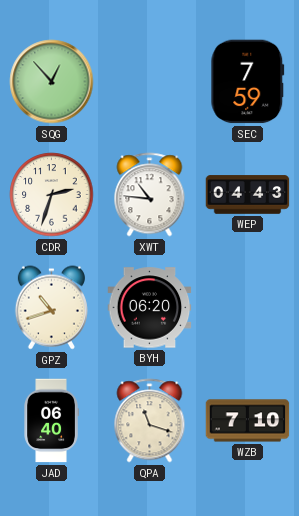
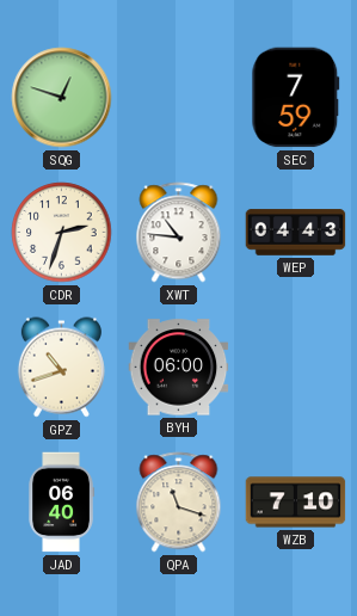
SQG: 12:53 -> 12:48
BYH: 06:20 -> 06:00
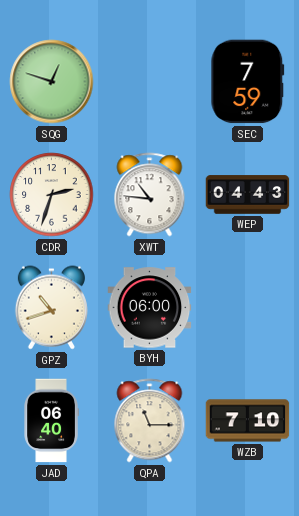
QPA: 11:18 -> 11:15
